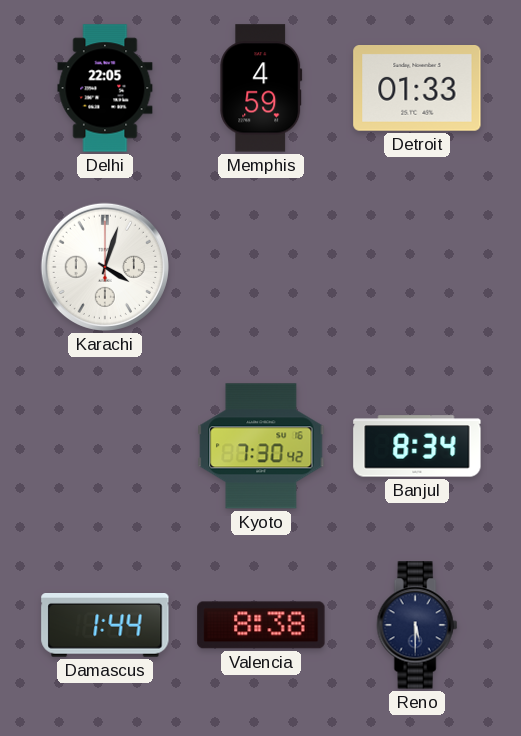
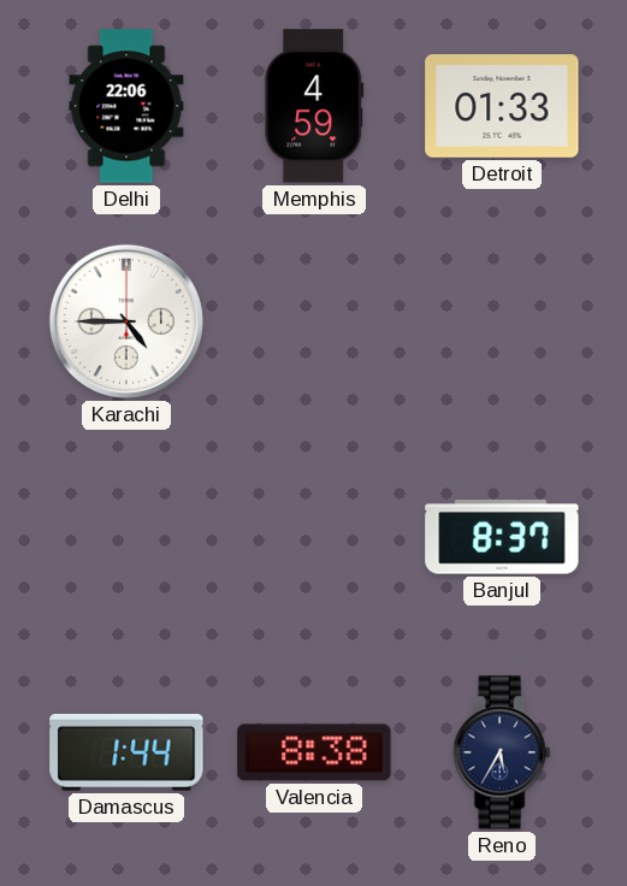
Delhi: 22:05 -> 22:06
Karachi: 4:03 -> 4:45
Kyoto: 7:30 -> none
Banjul: 8:34 -> 8:37
Reno: 5:30 -> 5:35
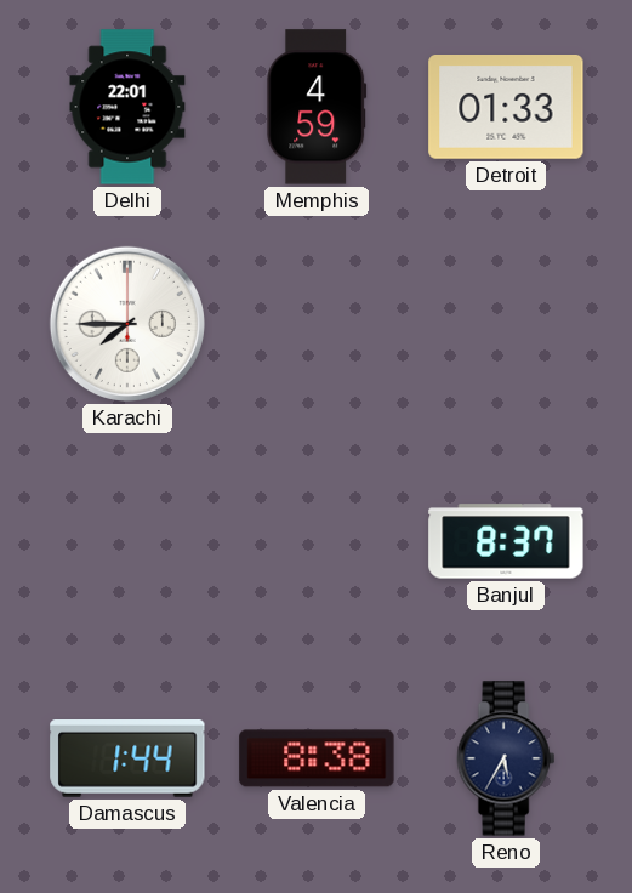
Delhi: 22:06 -> 22:01
Karachi: 4:45 -> 7:45
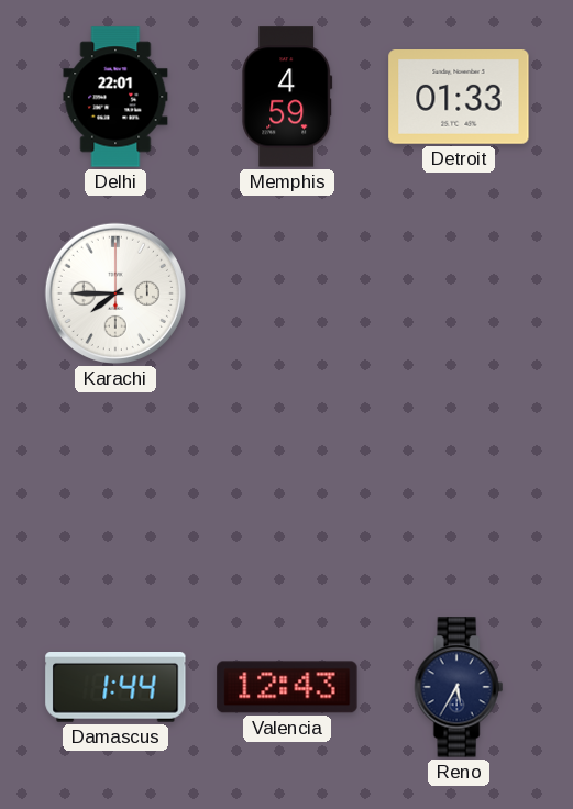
Banjul: 8:37 -> none
Valencia: 8:38 -> 12:43
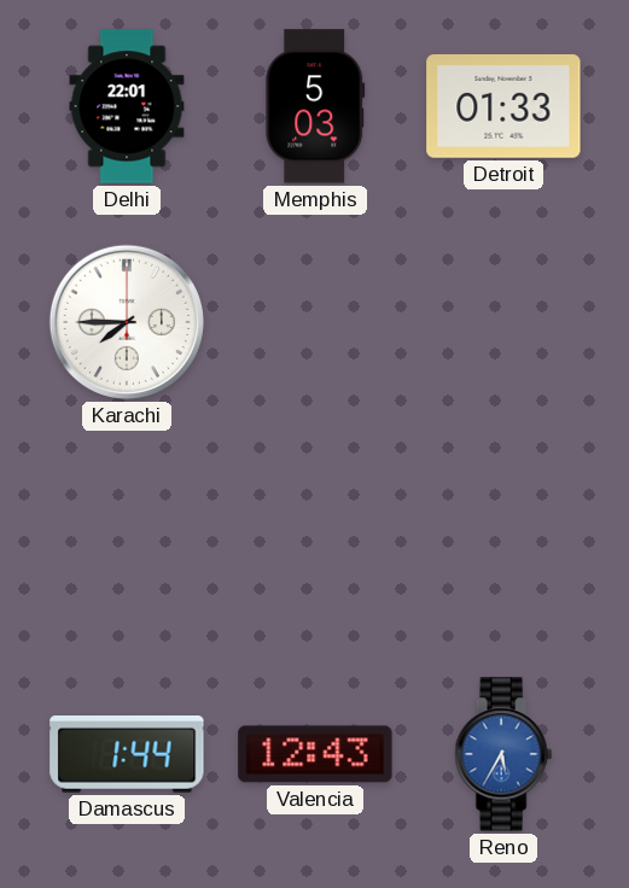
Memphis: 4:59 -> 5:03
Reno dial: navy -> blue
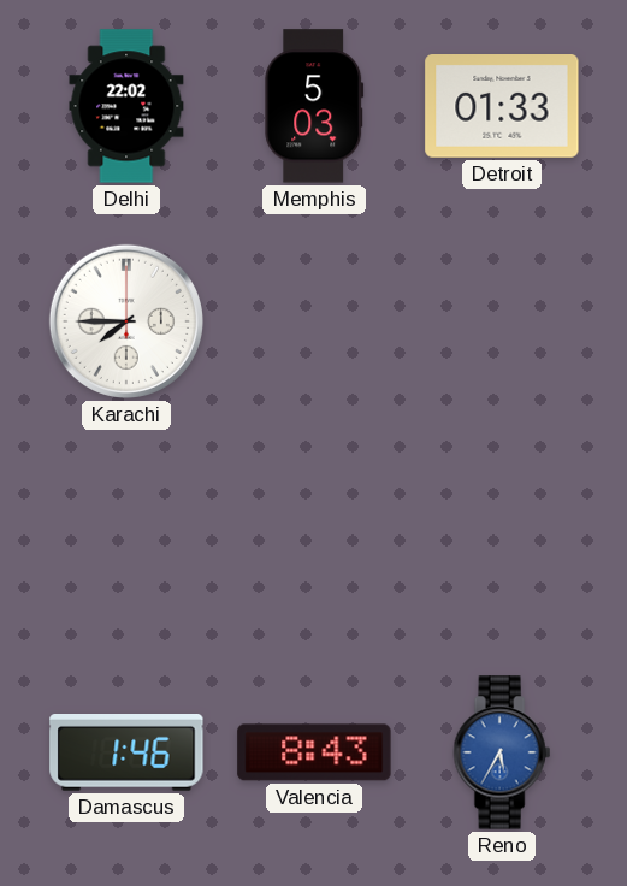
Delhi: 22:01 -> 22:02
Damascus: 1:44 -> 1:46
Valencia: 12:43 -> 8:43
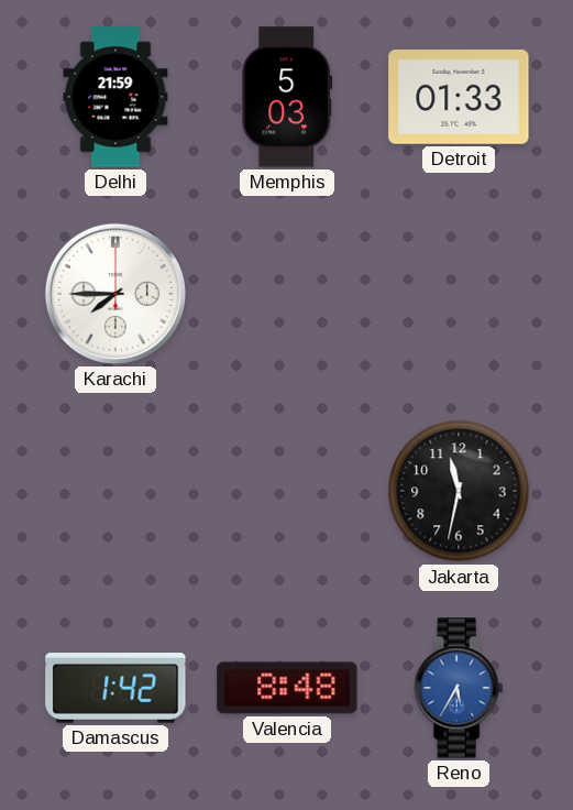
Delhi: 22:02 -> 21:59
Jakarta: none -> 11:32
Damascus: 1:46 -> 1:42
Valencia: 8:43 -> 8:48
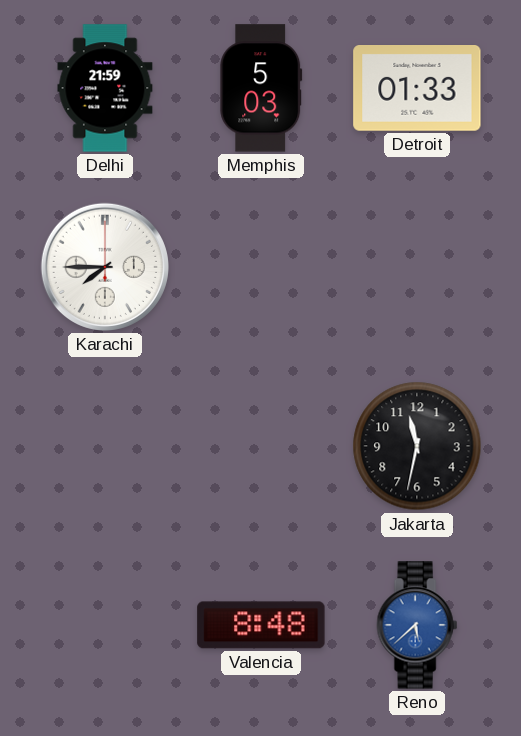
Damascus: 1:42 -> none
Reno: 5:35 -> 5:38
